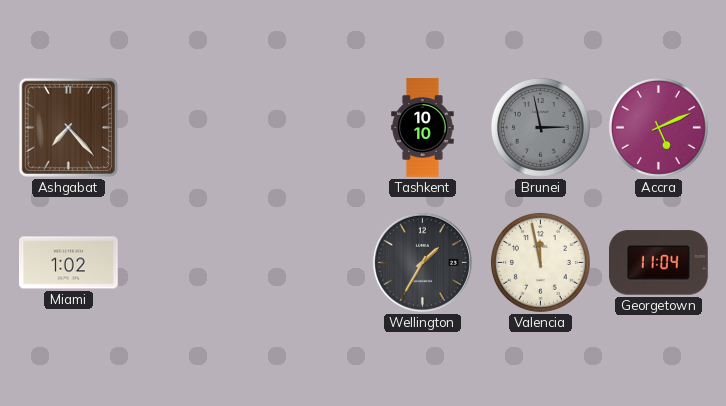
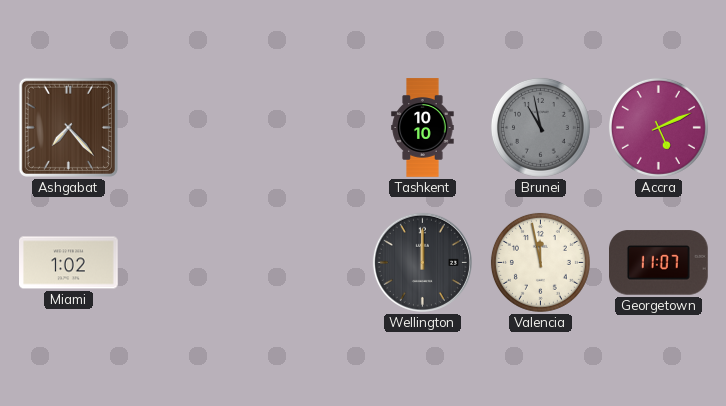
Brunei: 2:58 -> 10:58
Wellington: 1:35 -> 12:00
Georgetown: 11:04 -> 11:07
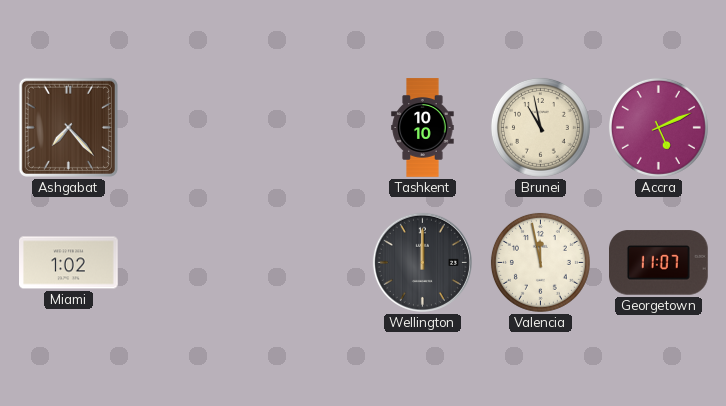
Brunei dial: grey -> cream
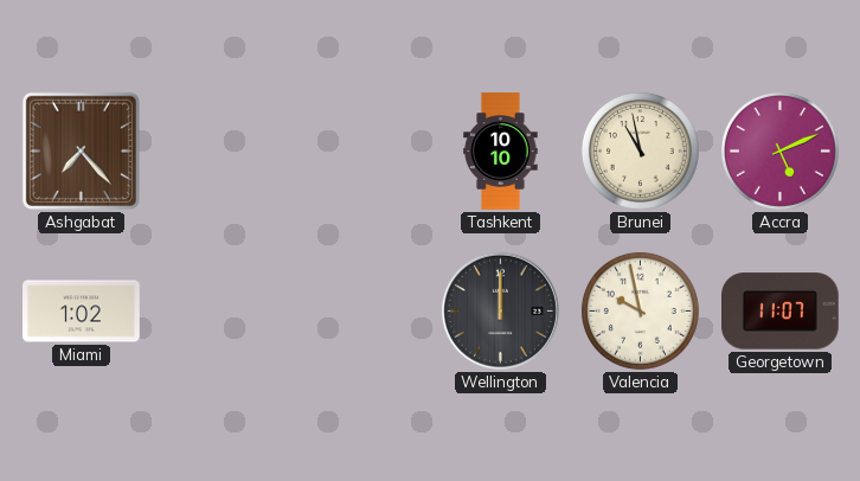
Valencia: 11:58 -> 9:58
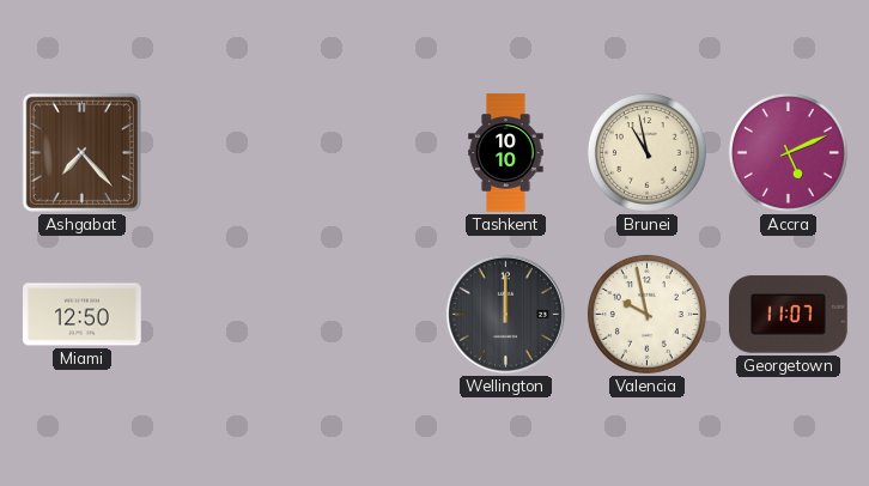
Miami: 1:02 -> 12:50
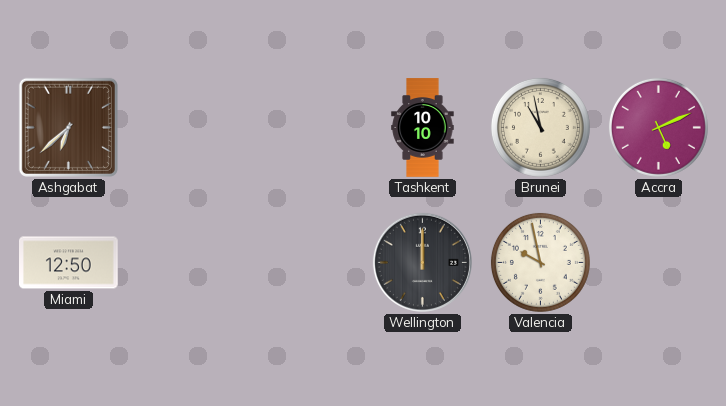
Ashgabat: 7:23 -> 6:38
Georgetown: 11:07 -> none
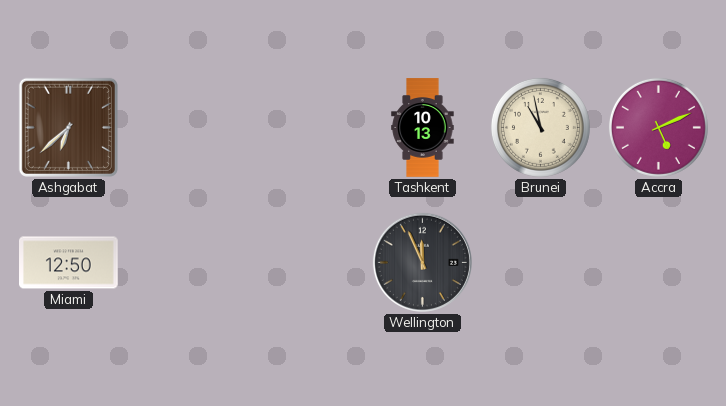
Tashkent: 10:10 -> 10:13
Wellington: 12:00 -> 11:56
Valencia: 9:58 -> none
